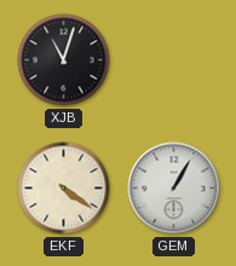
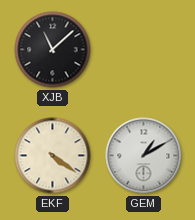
XJB: 11:03 -> 11:08
GEM: 1:05 -> 1:10
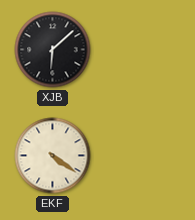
XJB: 11:08 -> 6:08
GEM: 1:10 -> none
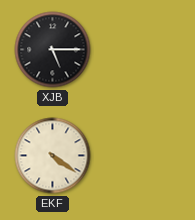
XJB: 6:08 -> 5:15
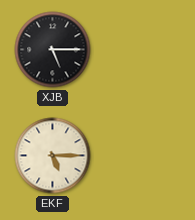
EKF: 4:21 -> 5:15
